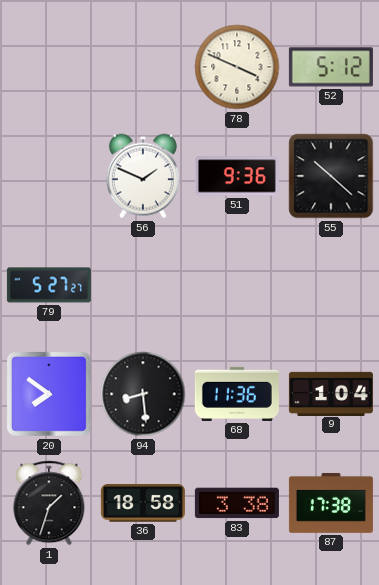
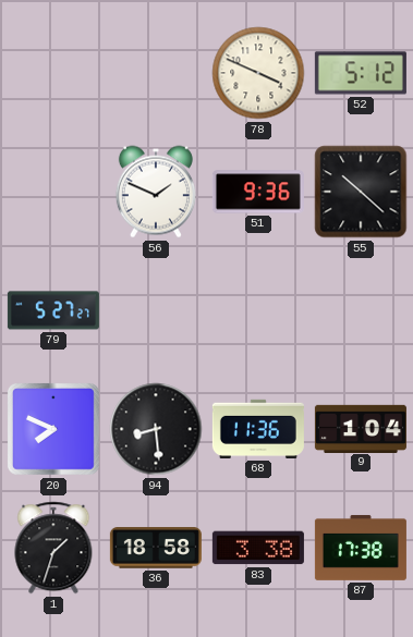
20: 7:51 -> 7:49
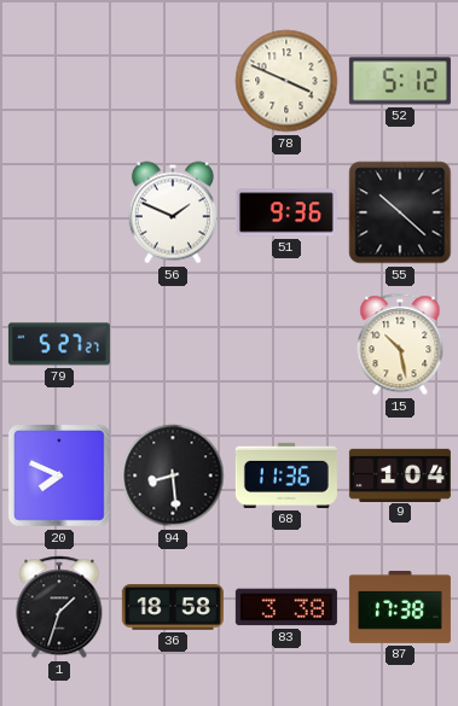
15: none -> 10:28
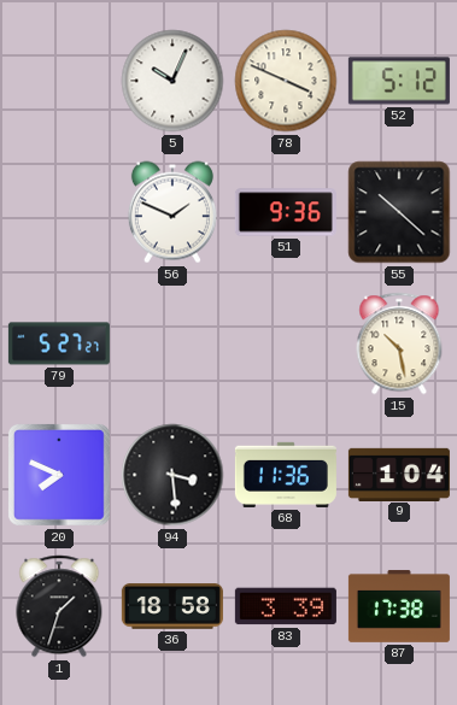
5: none -> 10:04
94: 8:29 -> 3:29
83: 3:38 -> 3:39
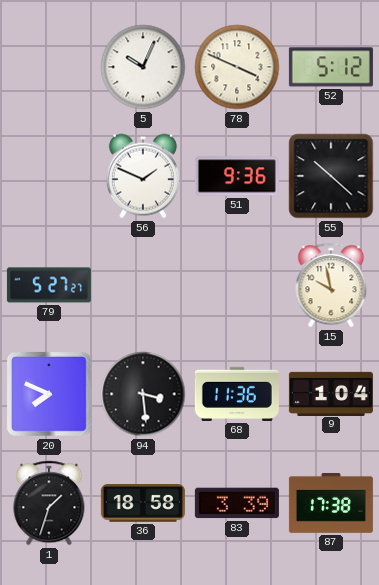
15: 10:28 -> 9:58
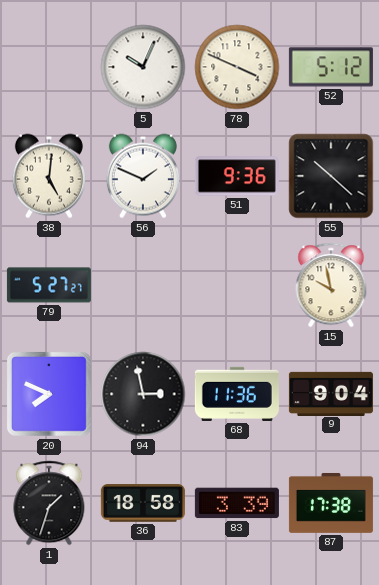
38: none -> 5:01
94: 3:29 -> 2:58
9: 1:04 -> 9:04
